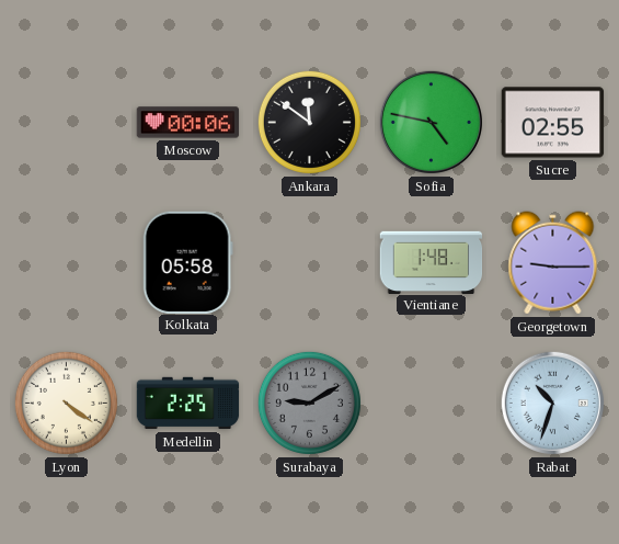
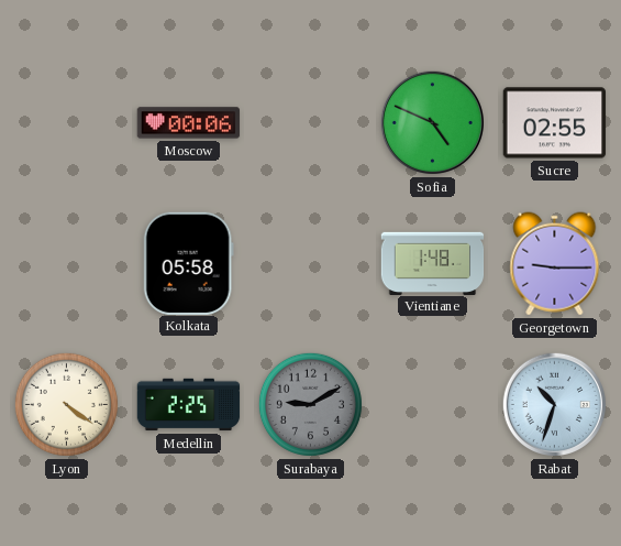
Ankara: 11:51 -> none
Sofia: 4:47 -> 4:49
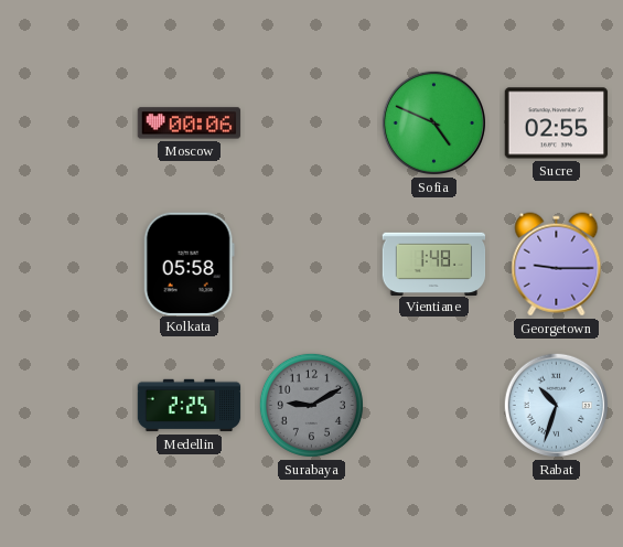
Lyon: 4:21 -> none
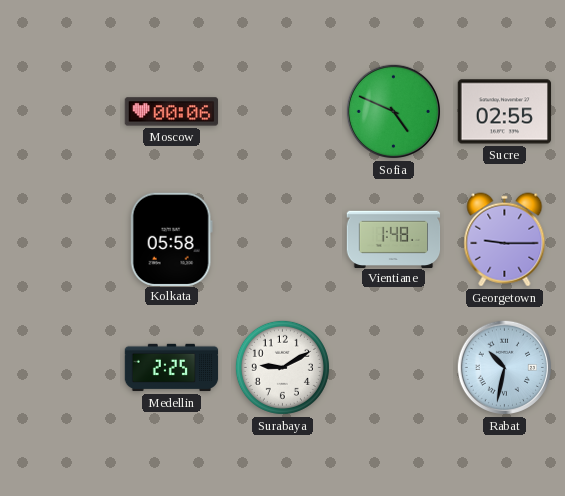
Surabaya dial: grey -> white
Rabat: 10:33 -> 10:32
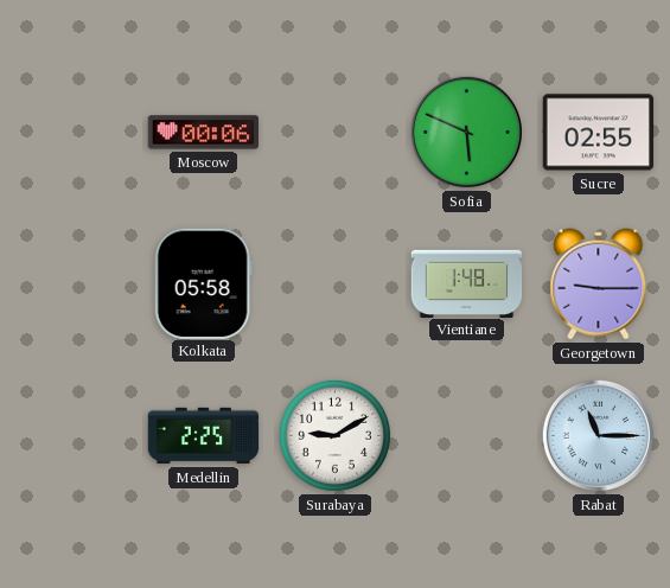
Sofia: 4:49 -> 5:49
Rabat: 10:32 -> 11:15
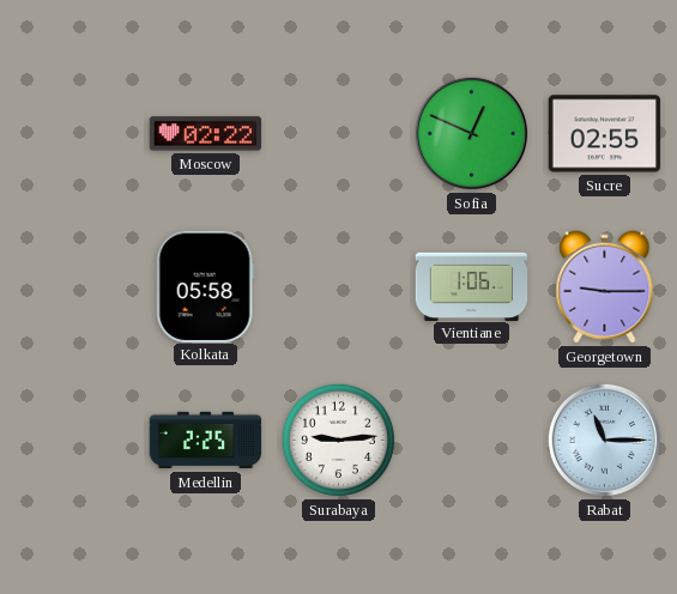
Moscow: 00:06 -> 02:22
Sofia: 5:49 -> 12:49
Vientiane: 1:48 -> 1:06
Surabaya: 9:10 -> 9:14
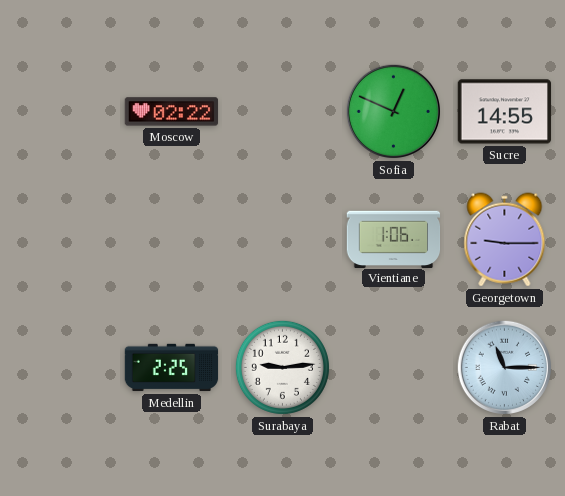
Sucre: 02:55 -> 14:55
Kolkata: 05:58 -> none
